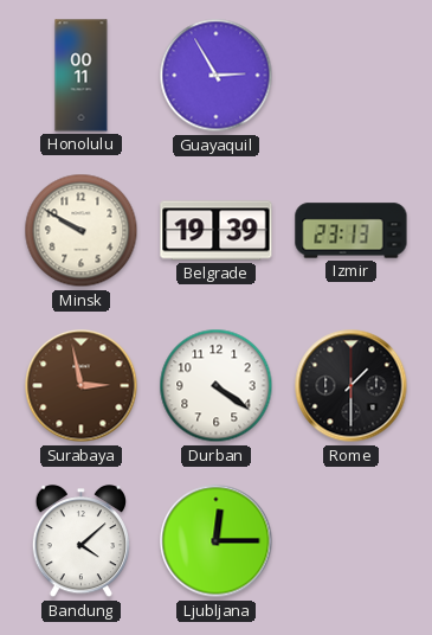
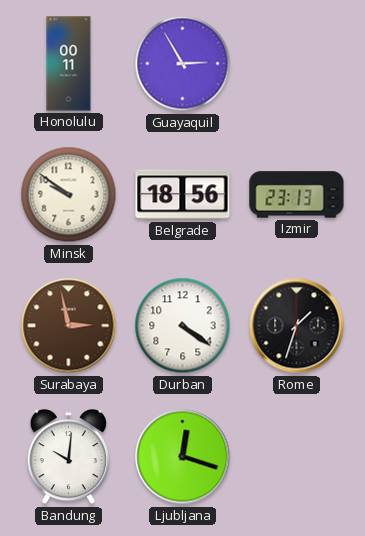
Minsk: 9:50 -> 9:51
Belgrade: 19:39 -> 18:56
Rome: 1:30 -> 1:33
Bandung: 4:08 -> 10:01
Ljubljana: 12:15 -> 12:18
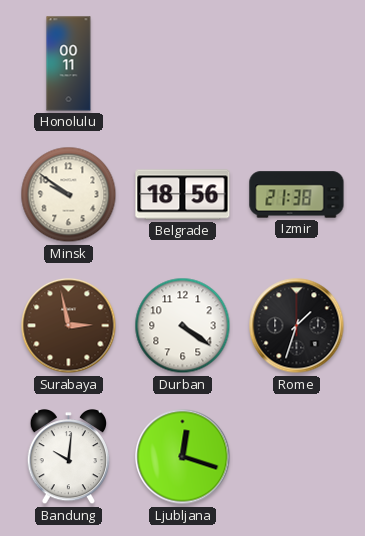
Guayaquil: 2:55 -> none
Izmir: 23:13 -> 21:38
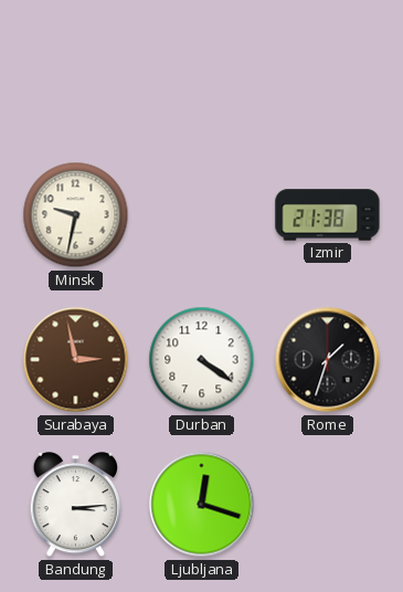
Honolulu: 00:11 -> none
Minsk: 9:51 -> 9:32
Belgrade: 18:56 -> none
Bandung: 10:01 -> 3:14
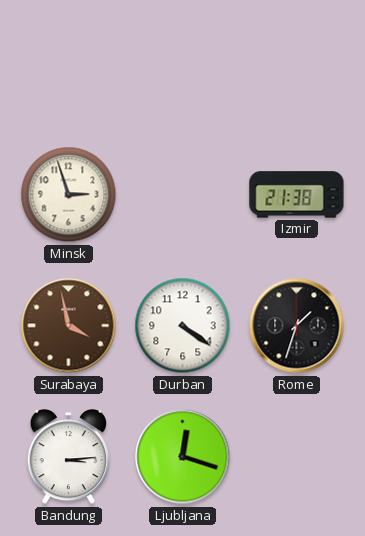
Minsk: 9:32 -> 2:57
Surabaya: 2:58 -> 3:58
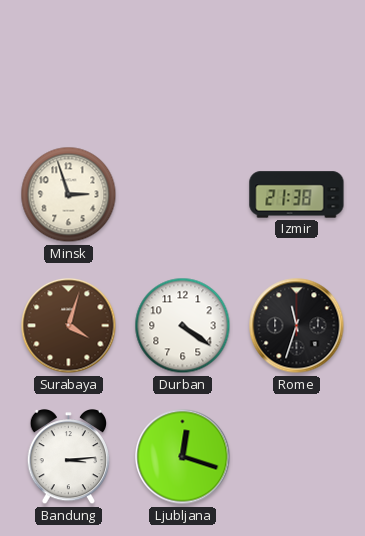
Surabaya: 3:58 -> 4:03
Rome: 1:33 -> 11:33
